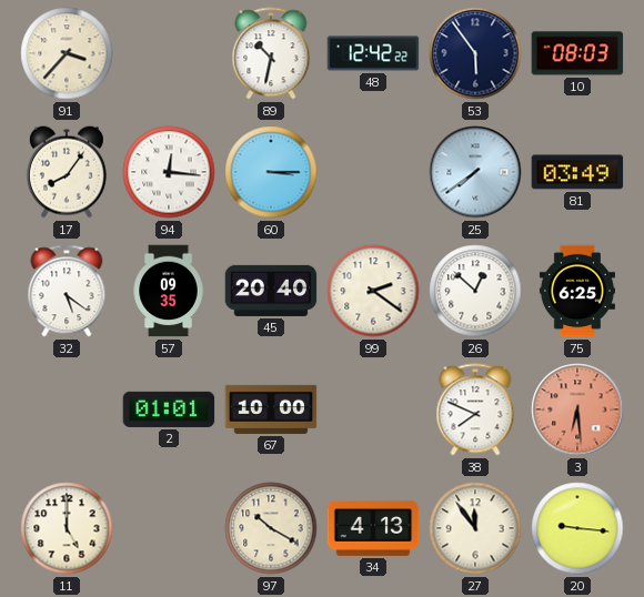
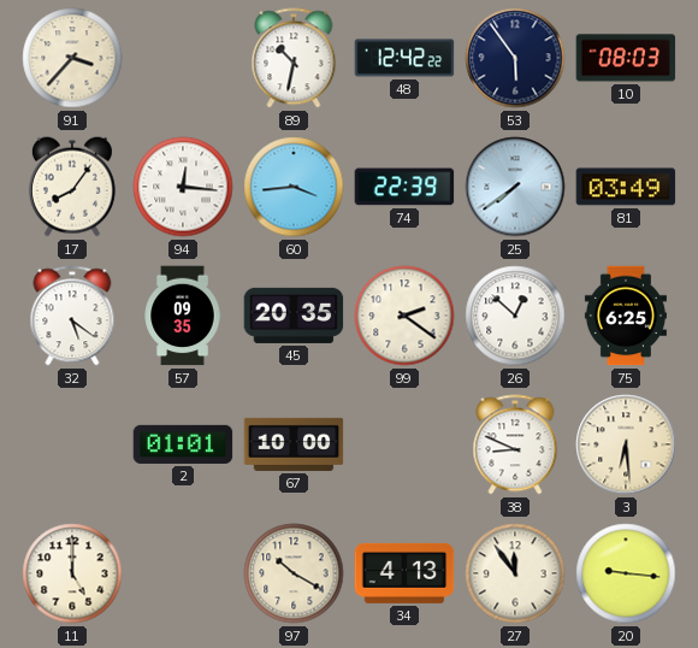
60: 3:15 -> 3:44
74: none -> 22:39
45: 20:40 -> 20:35
38: 7:49 -> 8:49
3 dial: salmon -> cream
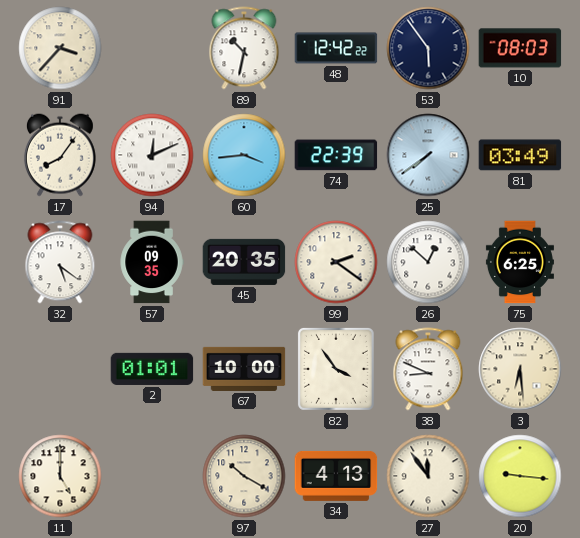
94: 12:16 -> 12:11
82: none -> 3:54
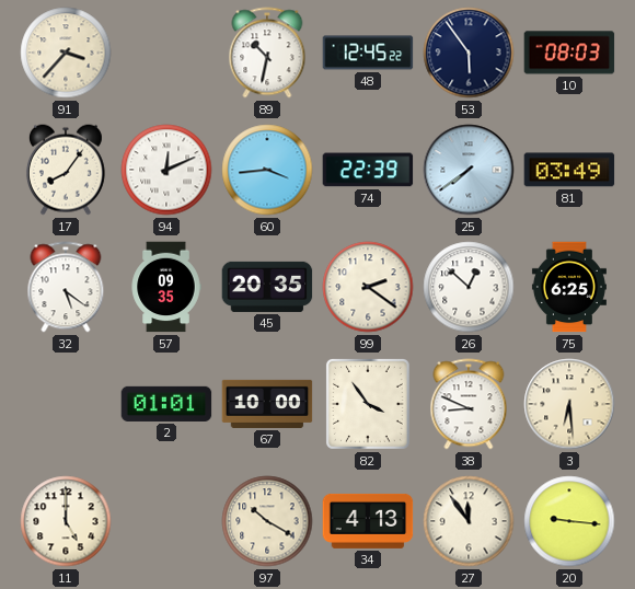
48: 12:42 -> 12:45
